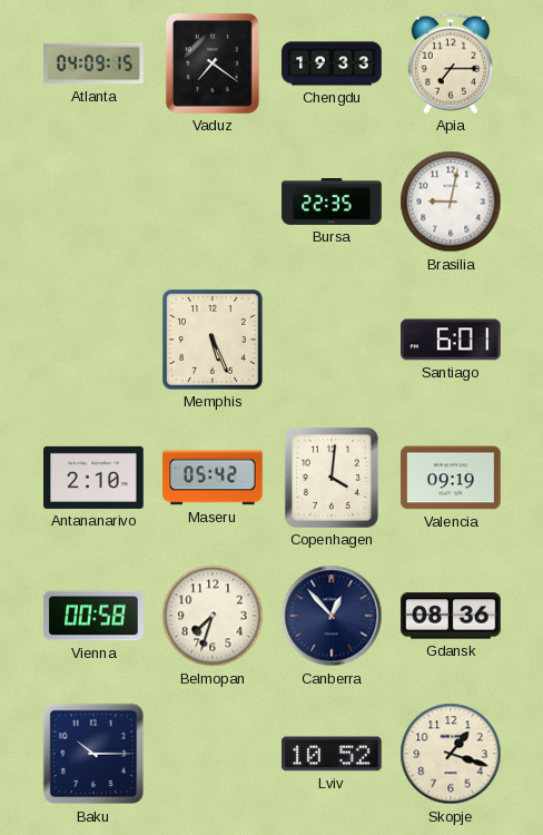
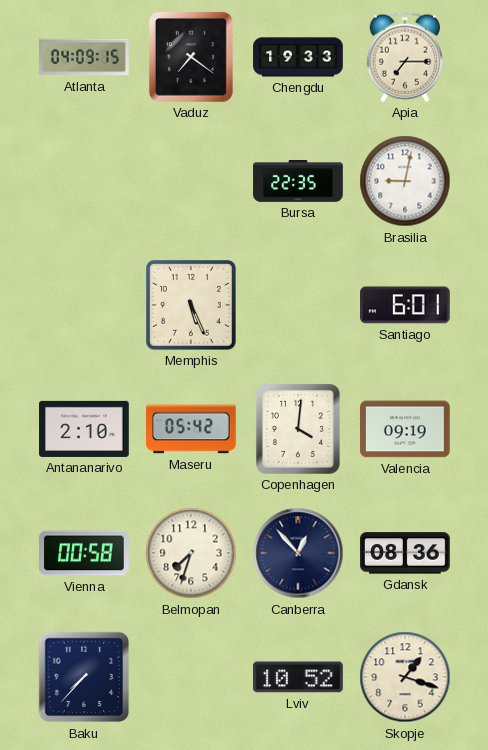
Baku: 10:15 -> 7:37
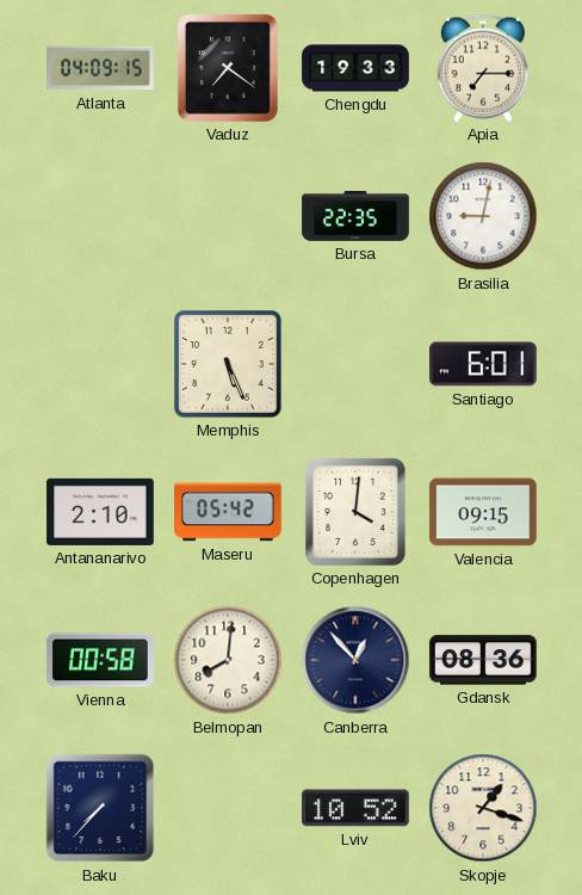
Valencia: 09:19 -> 09:15
Belmopan: 7:33 -> 8:01
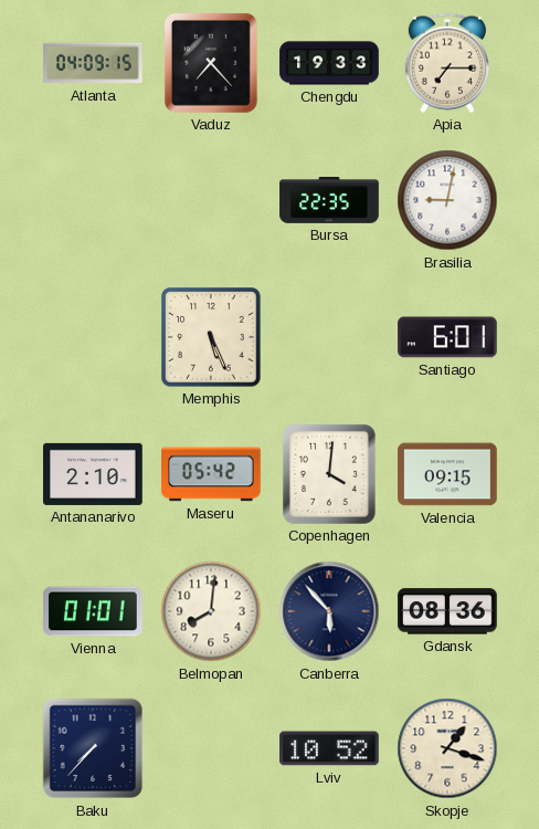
Vaduz: 7:21 -> 7:23
Vienna: 00:58 -> 01:01
Canberra: 12:53 -> 5:53
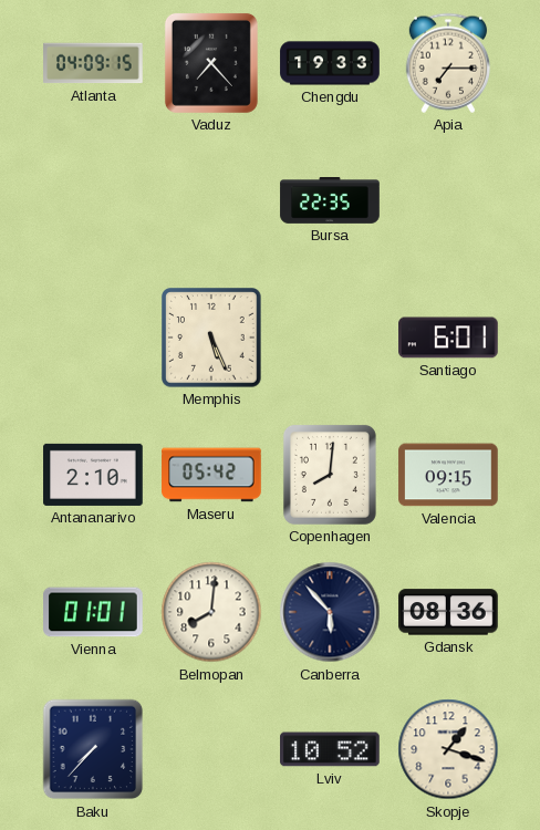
Brasilia: 9:02 -> none
Copenhagen: 4:01 -> 8:01
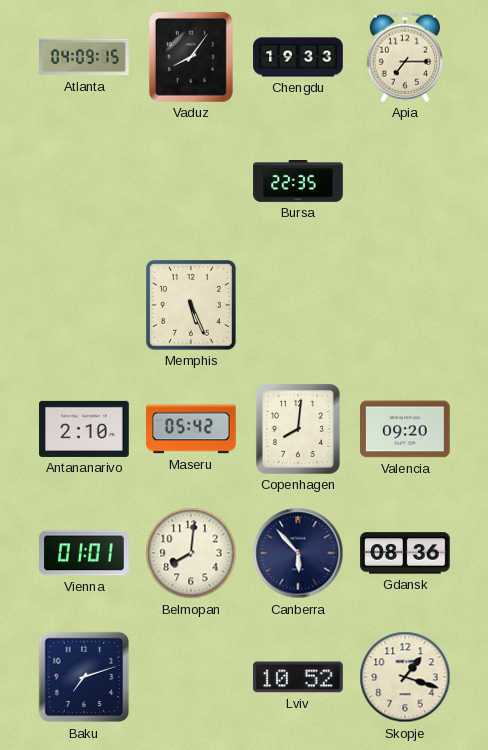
Vaduz: 7:23 -> 8:06
Santiago: 6:01 -> none
Valencia: 09:15 -> 09:20
Baku: 7:37 -> 7:12
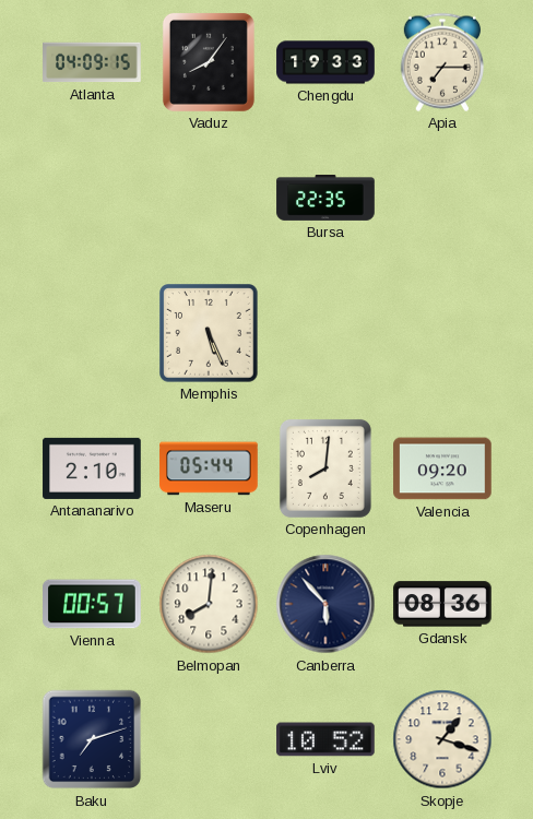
Maseru: 05:42 -> 05:44
Vienna: 01:01 -> 00:57
